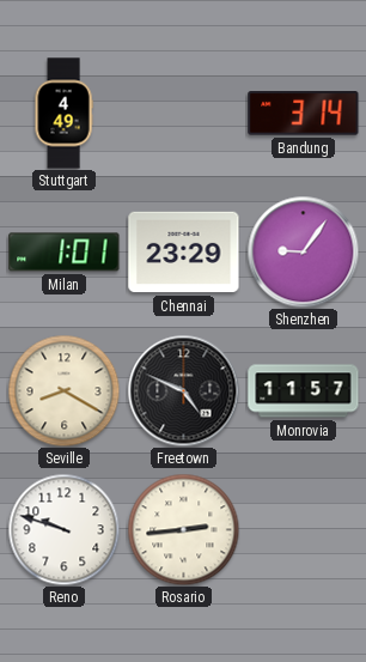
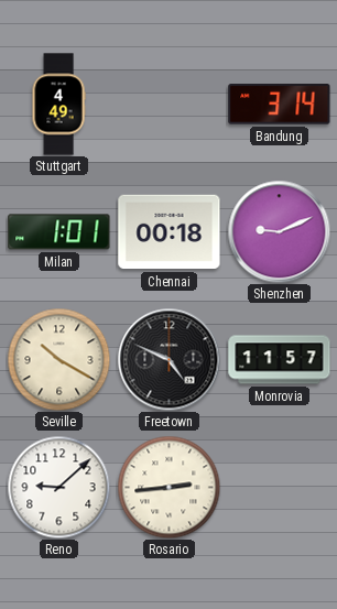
Chennai: 23:29 -> 00:18
Shenzhen: 9:06 -> 9:11
Seville: 8:20 -> 10:20
Reno: 9:48 -> 9:08
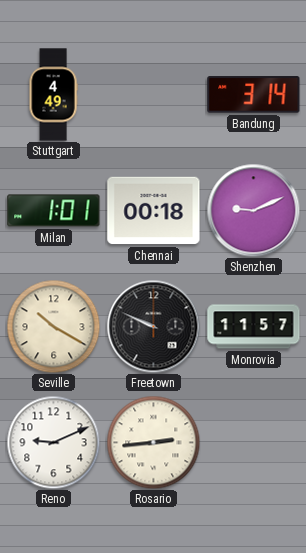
Freetown: 4:49 -> 9:49
Reno: 9:08 -> 9:11
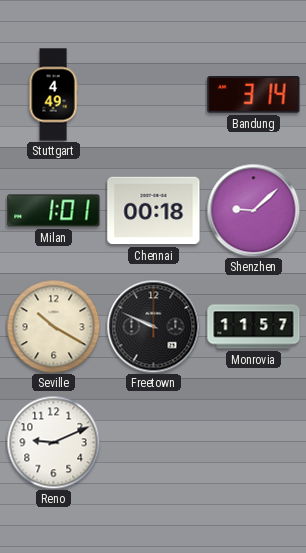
Shenzhen: 9:11 -> 9:08
Rosario: 2:44 -> none
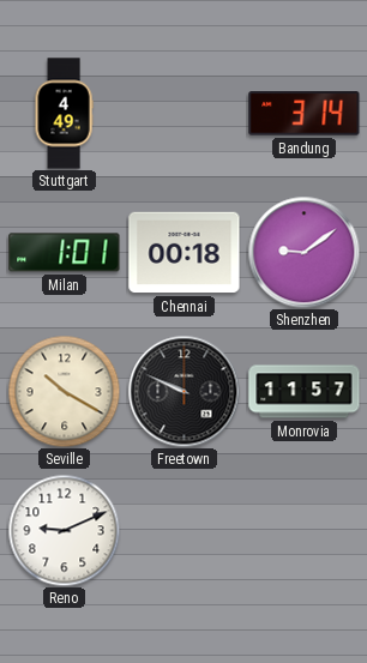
Shenzhen: 9:08 -> 9:09
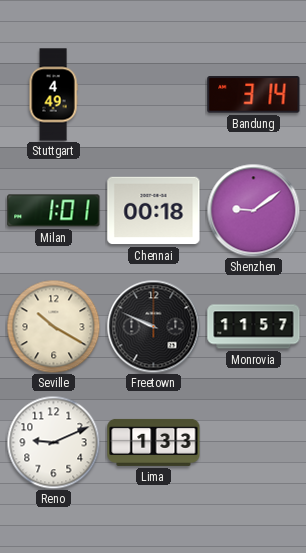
Lima: none -> 1:33
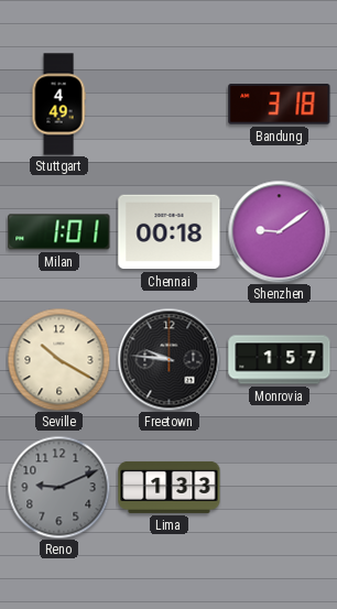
Bandung: 3:14 -> 3:18
Freetown: 9:49 -> 9:46
Monrovia: 11:57 -> 1:57
Reno dial: white -> grey
